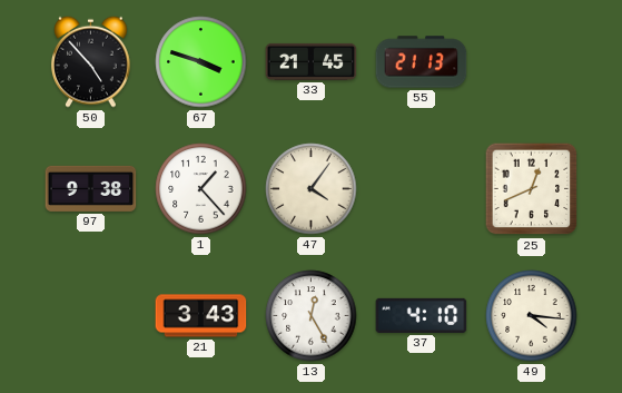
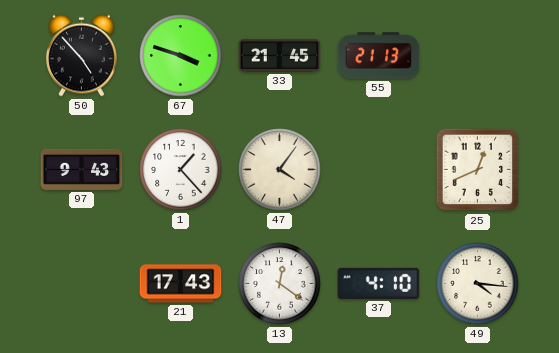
97: 9:38 -> 9:43
21: 3:43 -> 17:43
13: 12:25 -> 12:21
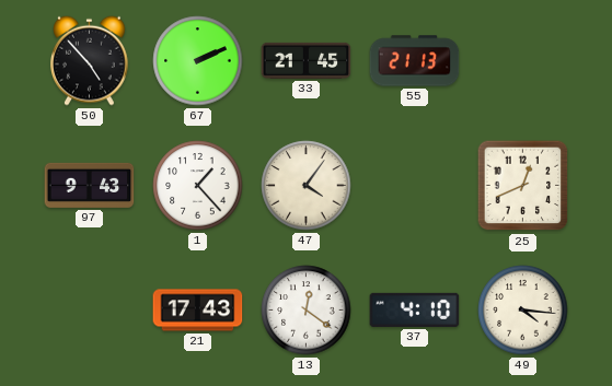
67: 3:48 -> 2:11
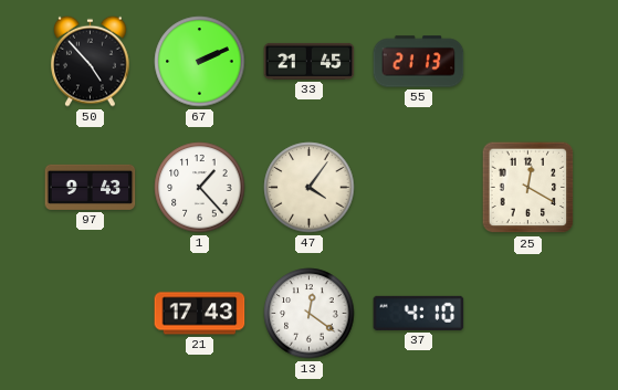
25: 12:41 -> 12:20
49: 4:16 -> none
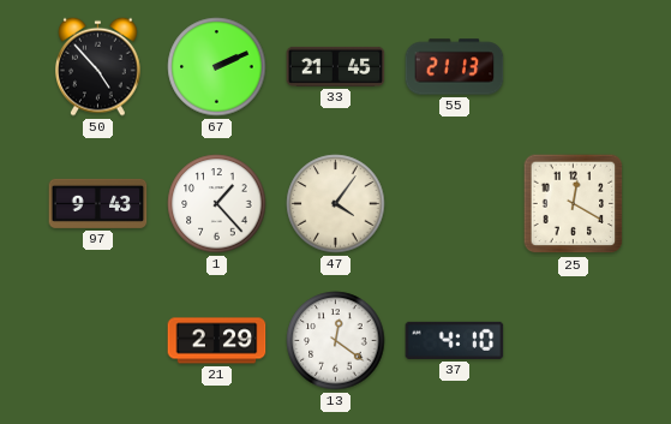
21: 17:43 -> 2:29
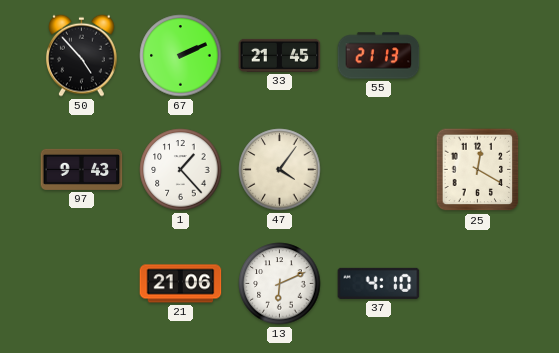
21: 2:29 -> 21:06
13: 12:21 -> 6:11
